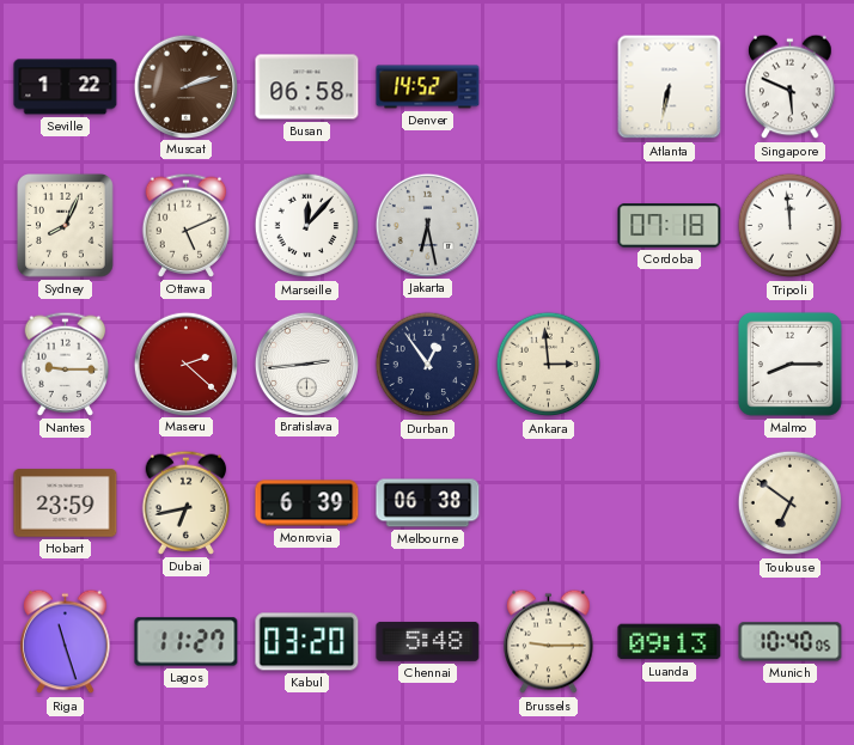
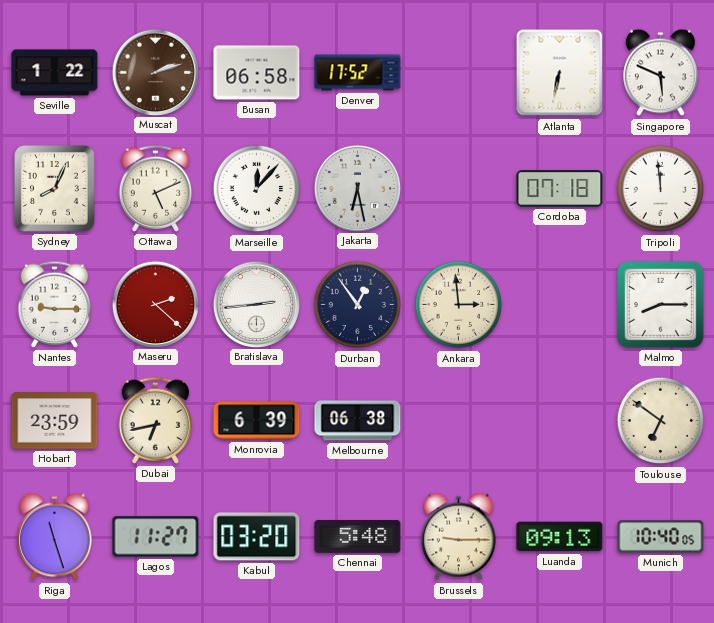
Denver: 14:52 -> 17:52
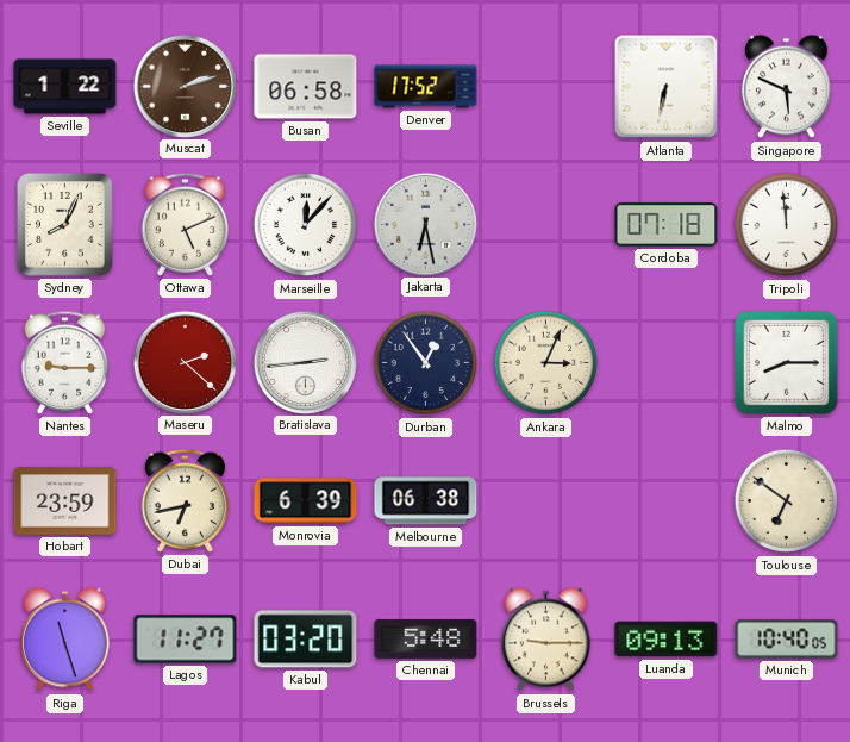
Ankara: 2:59 -> 3:04
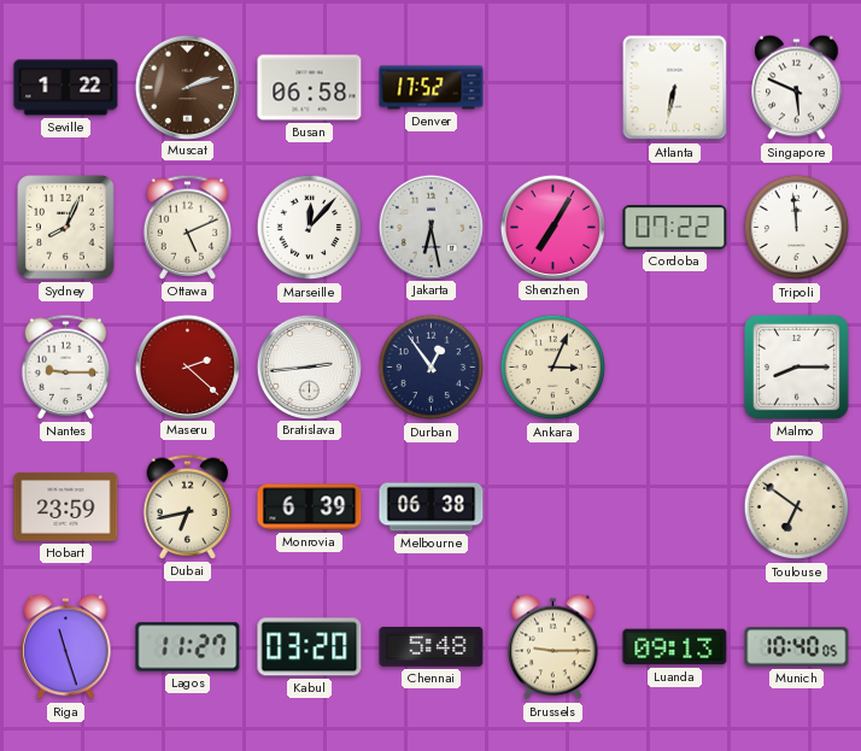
Shenzhen: none -> 7:05
Cordoba: 07:18 -> 07:22
